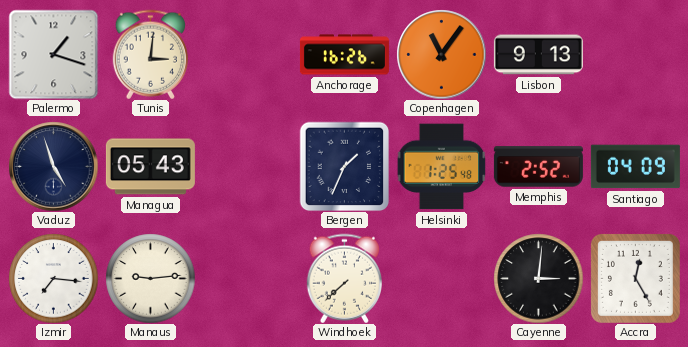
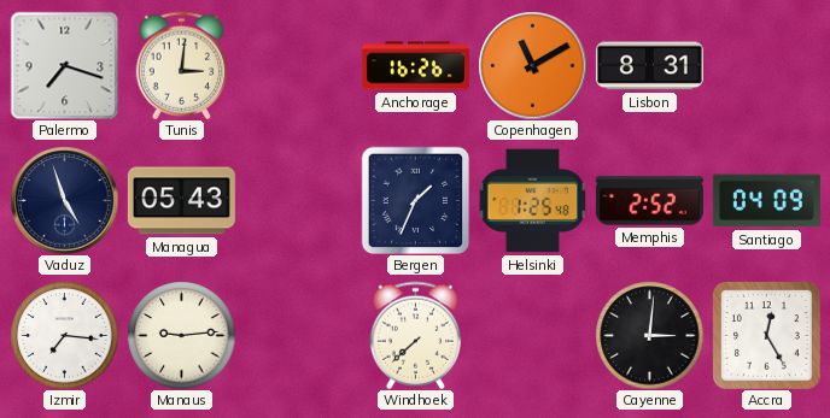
Palermo: 1:18 -> 7:18
Copenhagen: 11:06 -> 11:10
Lisbon: 9:13 -> 8:31
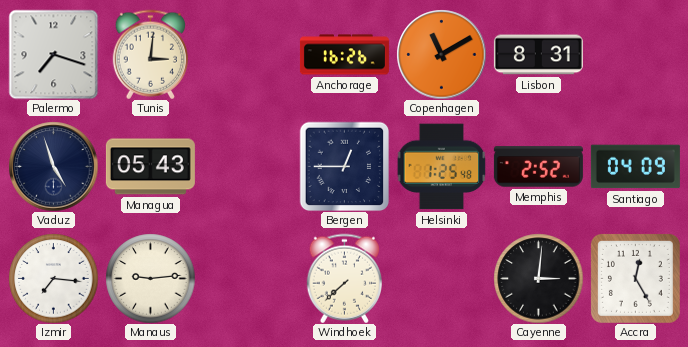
Bergen: 1:34 -> 12:45
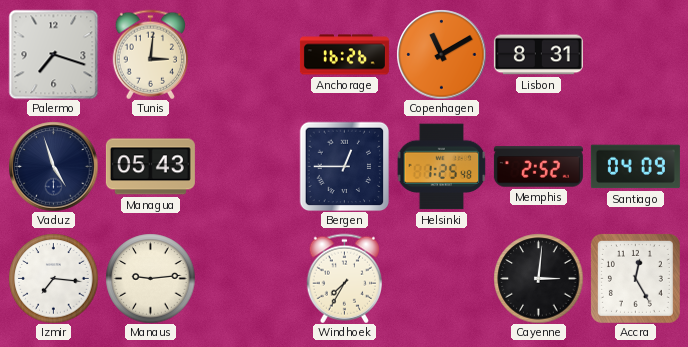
Windhoek: 7:38 -> 7:35
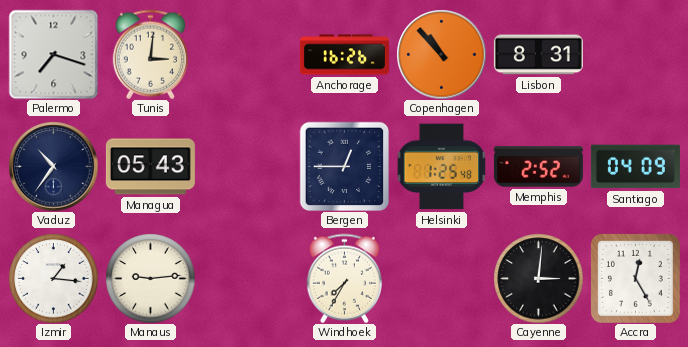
Copenhagen: 11:10 -> 10:53
Vaduz: 4:57 -> 10:36
Izmir: 7:16 -> 1:16
